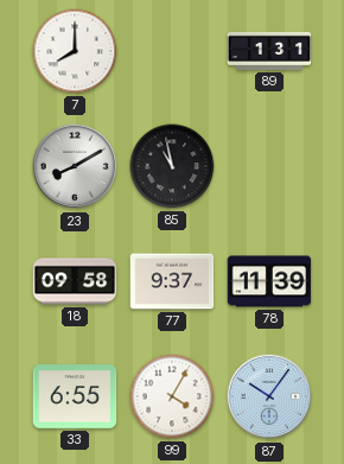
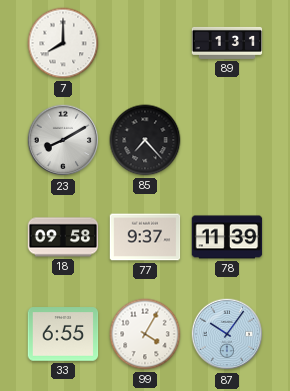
85: 10:58 -> 7:23
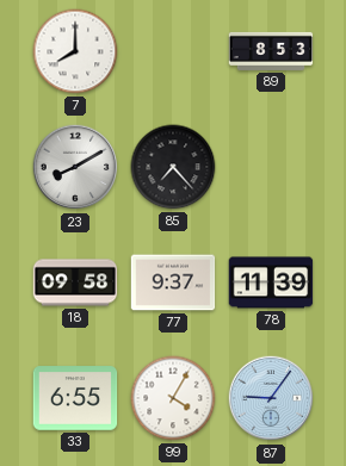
89: 1:31 -> 8:53
87: 10:06 -> 9:06
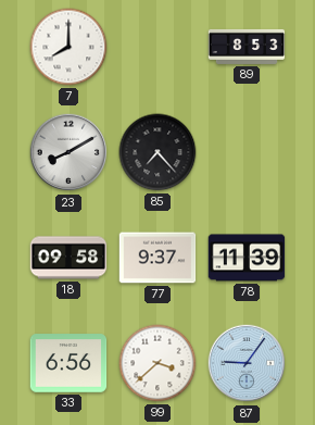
33: 6:55 -> 6:56
99: 4:05 -> 3:38
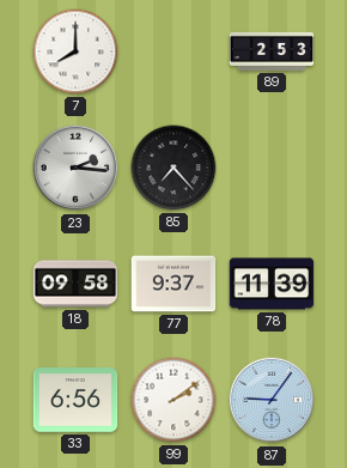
89: 8:53 -> 2:53
23: 8:10 -> 2:16
99: 3:38 -> 2:09
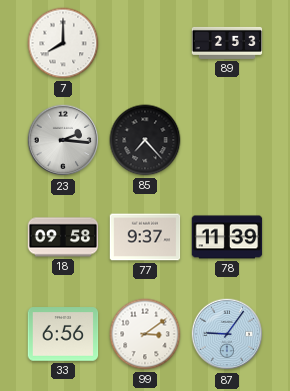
99: 2:09 -> 3:09
